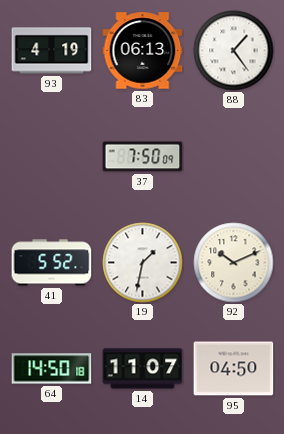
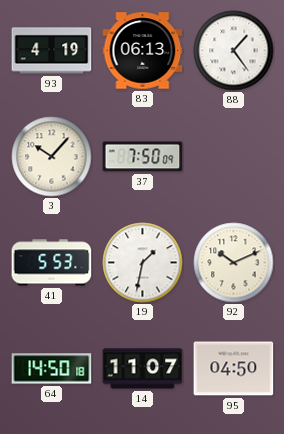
3: none -> 10:07
41: 5:52 -> 5:53
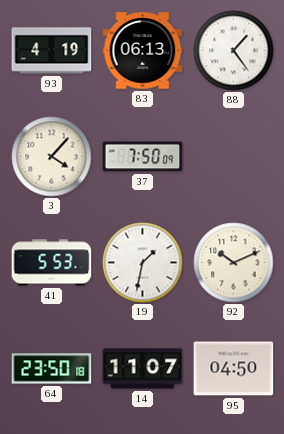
3: 10:07 -> 4:07
64: 14:50 -> 23:50
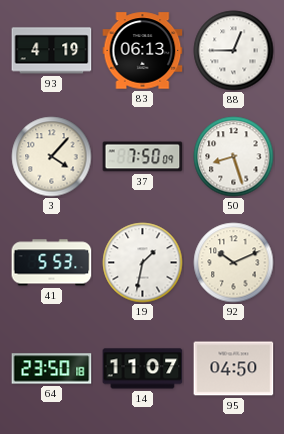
88: 1:24 -> 12:45
50: none -> 8:27
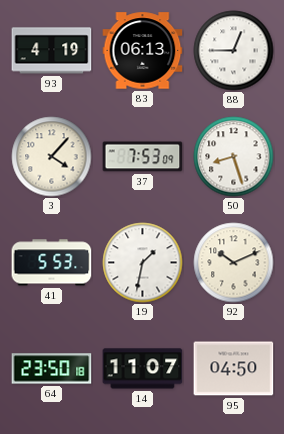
37: 7:50 -> 7:53
